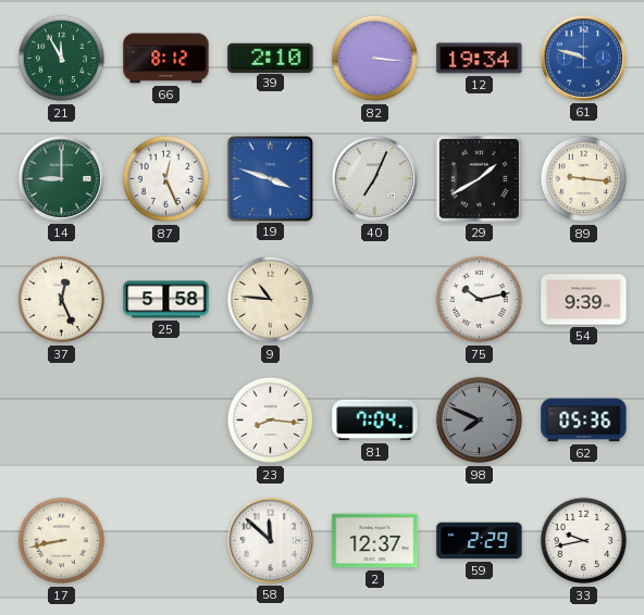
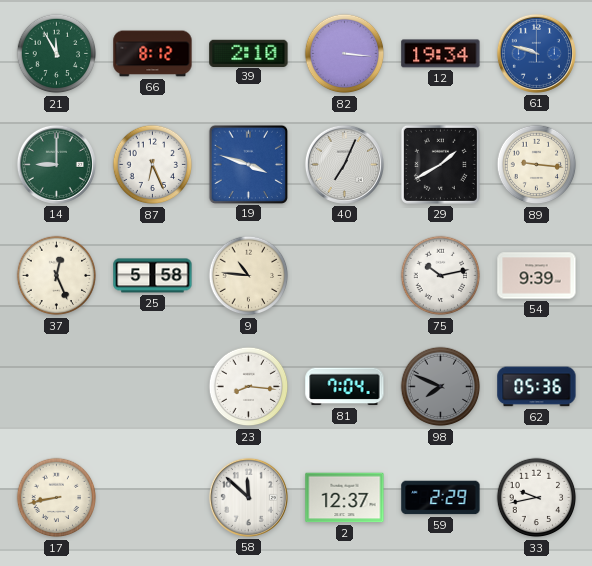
87: 12:26 -> 6:26
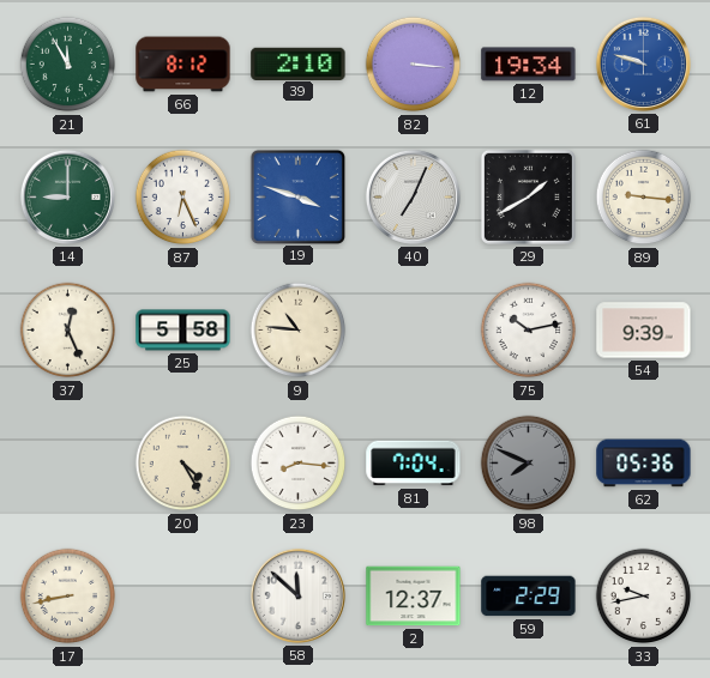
20: none -> 4:25
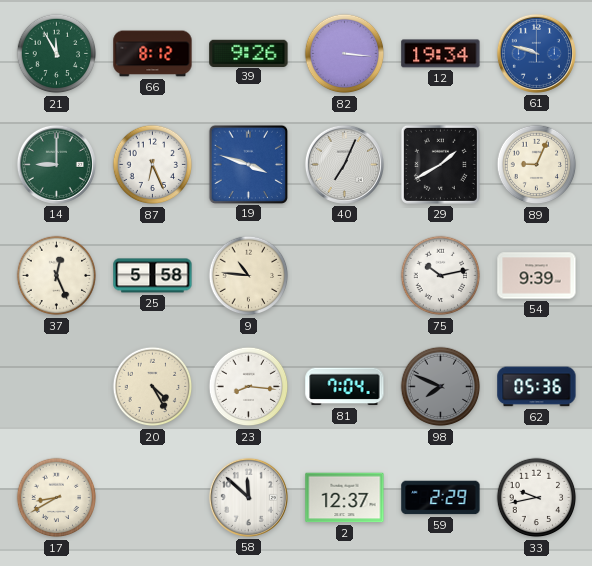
39: 2:10 -> 9:26
89: 9:16 -> 9:04
17: 8:43 -> 8:40
